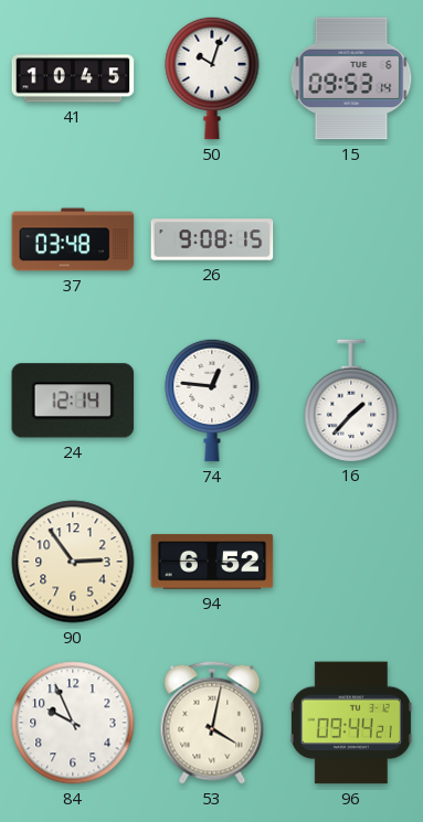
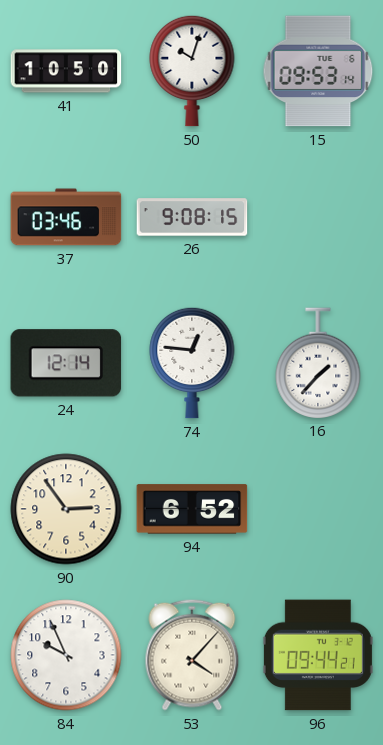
41: 10:45 -> 10:50
37: 03:48 -> 03:46
53: 4:02 -> 4:07
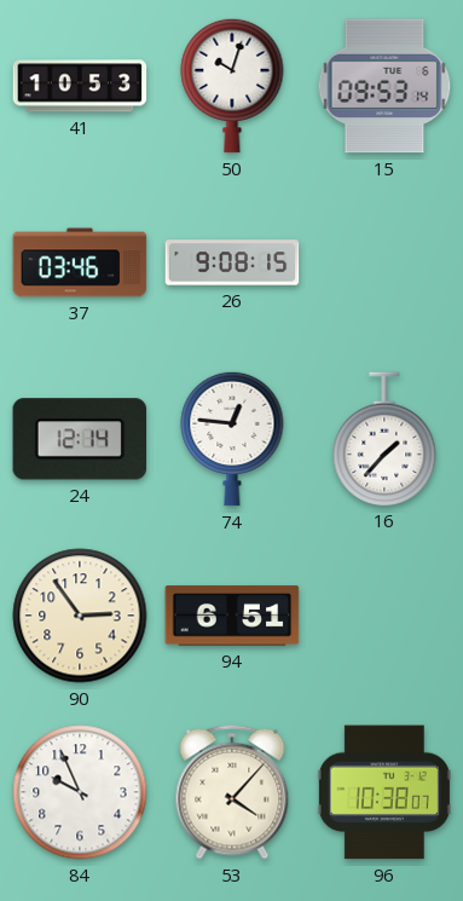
41: 10:50 -> 10:53
94: 6:52 -> 6:51
96: 09:44 -> 10:38
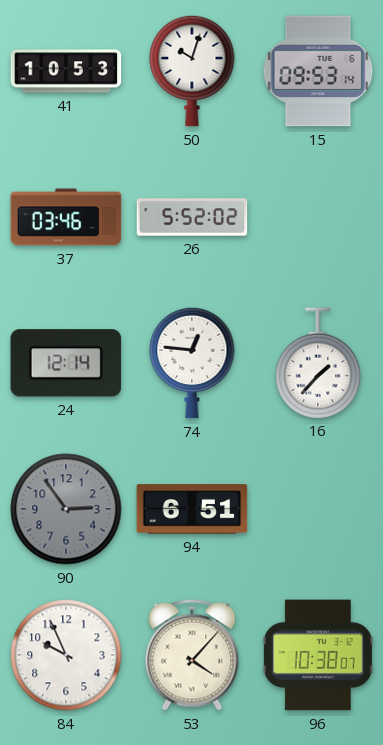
26: 9:08 -> 5:52
90 dial: cream -> grey
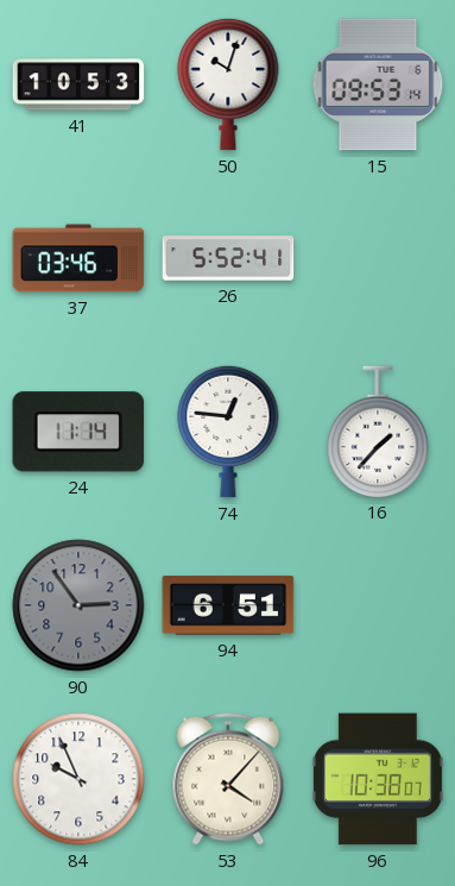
26: 5:52:02 -> 5:52:41
24: 12:14 -> 11:14
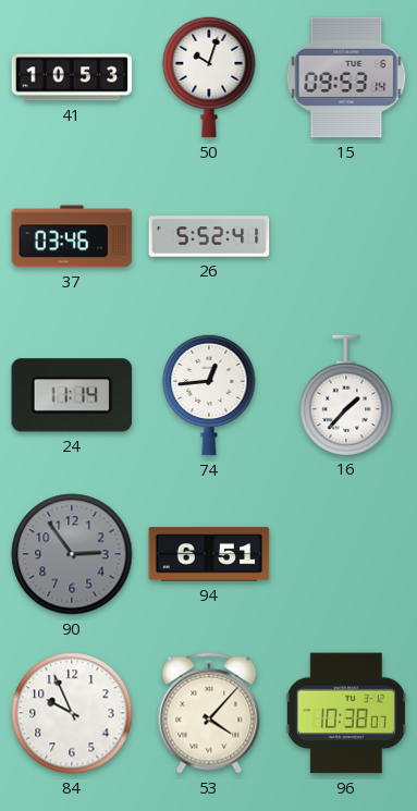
74: 12:46 -> 12:44
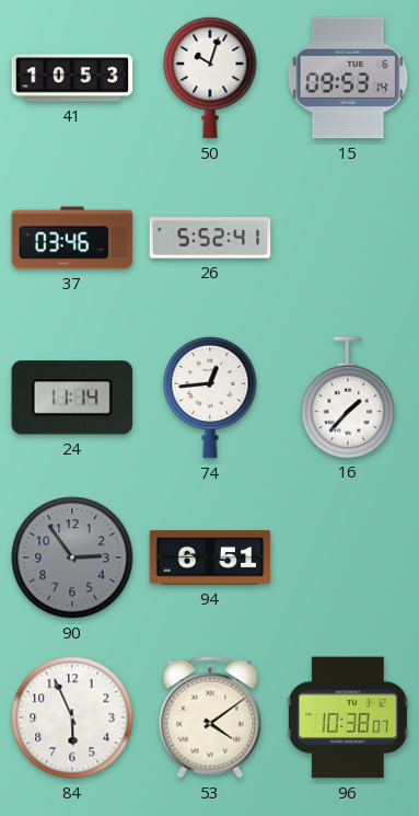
84: 9:56 -> 5:56
53: 4:07 -> 4:09
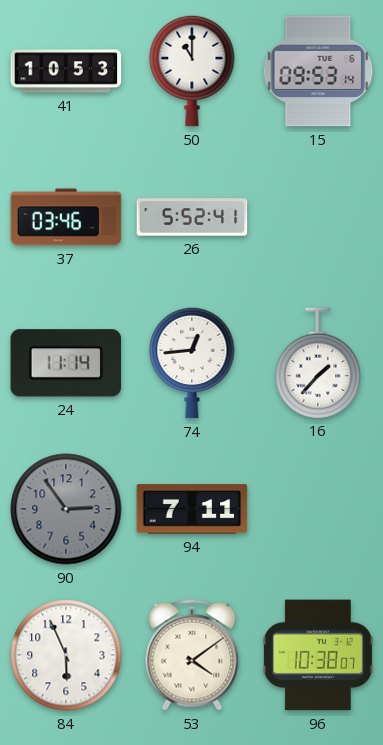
50: 10:03 -> 11:00
94: 6:51 -> 7:11
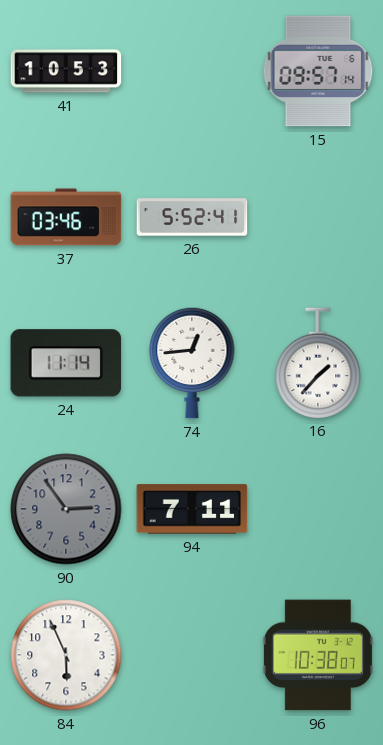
50: 11:00 -> none
15: 09:53 -> 09:57
53: 4:09 -> none
